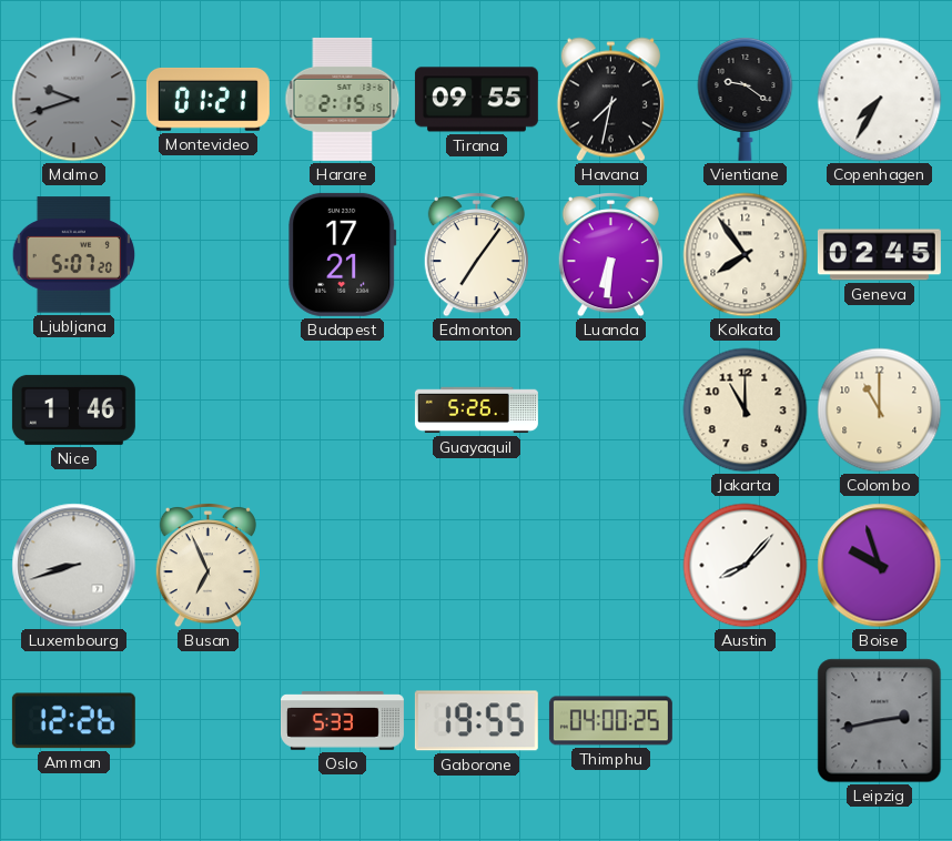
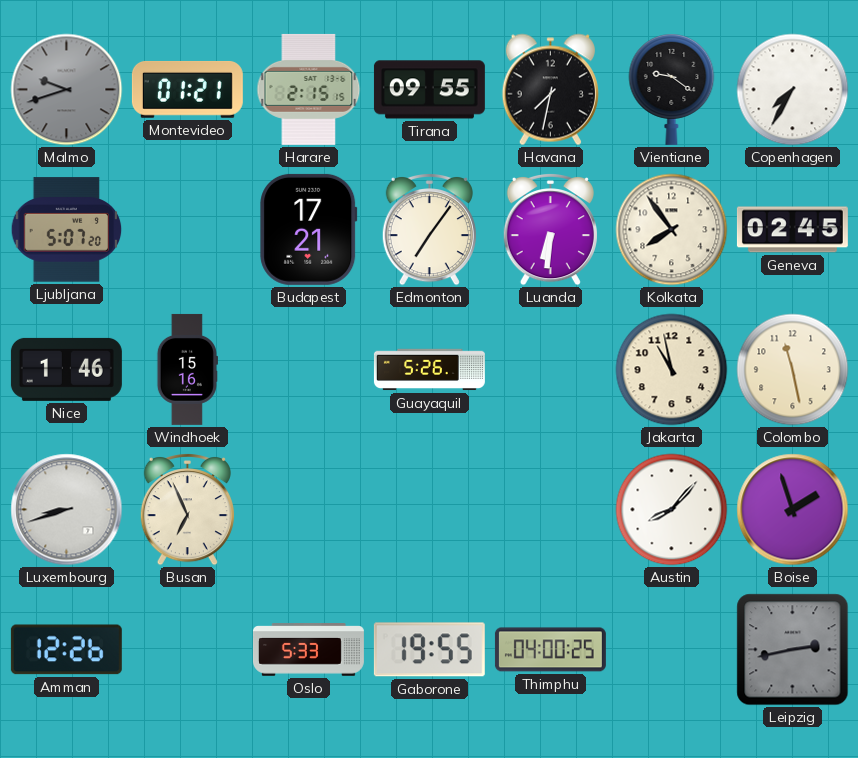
Windhoek: none -> 15:16
Jakarta: 11:00 -> 10:58
Colombo: 11:00 -> 11:28
Boise: 9:57 -> 1:57
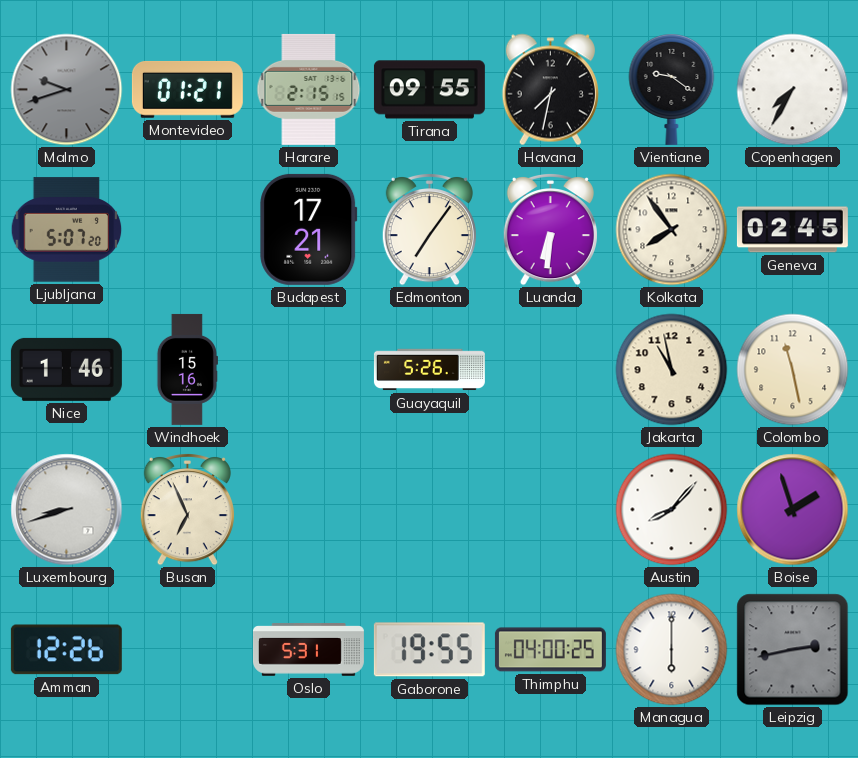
Oslo: 5:33 -> 5:31
Managua: none -> 6:00
